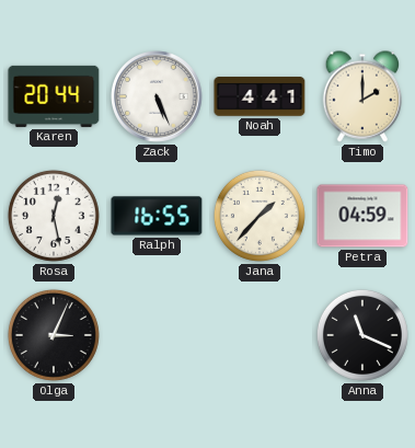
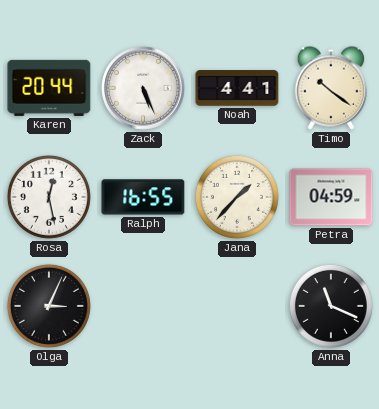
Timo: 2:00 -> 10:21
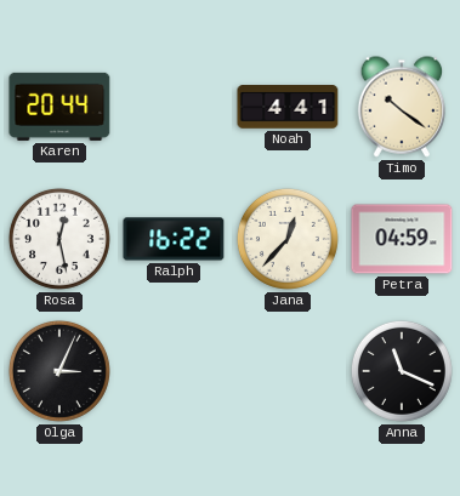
Zack: 5:26 -> none
Ralph: 16:55 -> 16:22
Jana: 1:37 -> 12:37
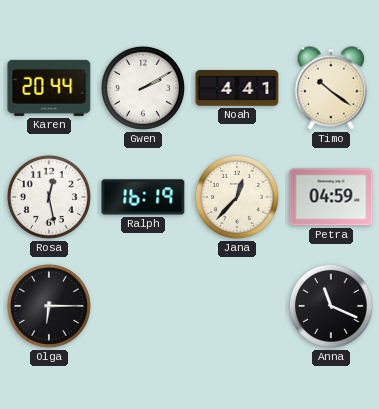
Gwen: none -> 2:10
Ralph: 16:22 -> 16:19
Olga: 3:04 -> 6:15
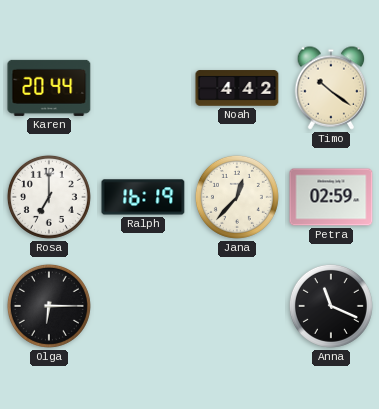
Gwen: 2:10 -> none
Noah: 4:41 -> 4:42
Rosa: 12:28 -> 7:00
Petra: 04:59 -> 02:59
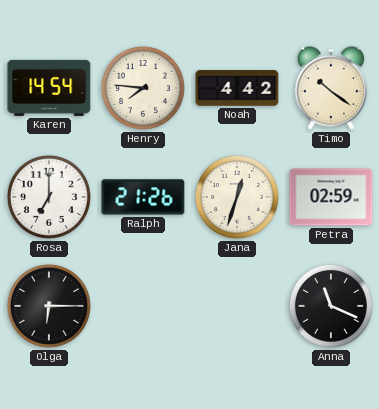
Karen: 20:44 -> 14:54
Henry: none -> 7:46
Ralph: 16:19 -> 21:26
Jana: 12:37 -> 12:33
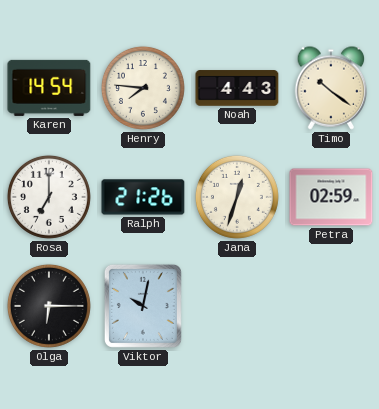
Noah: 4:42 -> 4:43
Viktor: none -> 10:02
Anna: 11:19 -> none
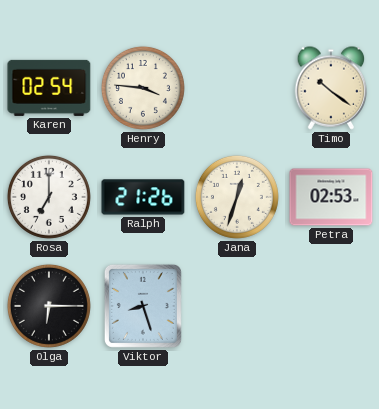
Karen: 14:54 -> 02:54
Henry: 7:46 -> 3:46
Noah: 4:43 -> none
Petra: 02:59 -> 02:53
Viktor: 10:02 -> 8:27
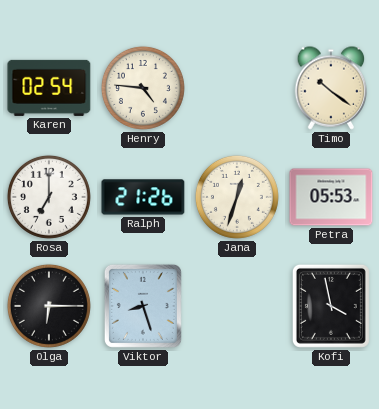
Henry: 3:46 -> 4:46
Petra: 02:53 -> 05:53
Kofi: none -> 3:58
